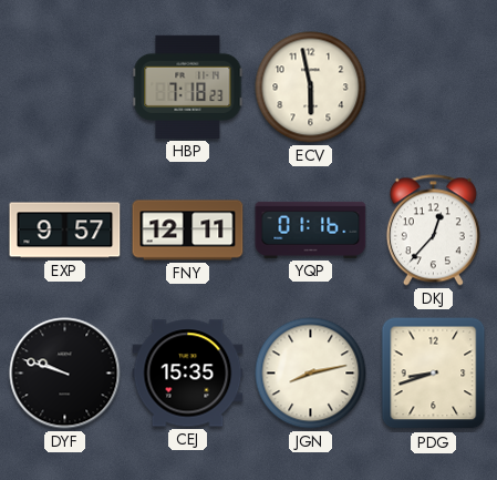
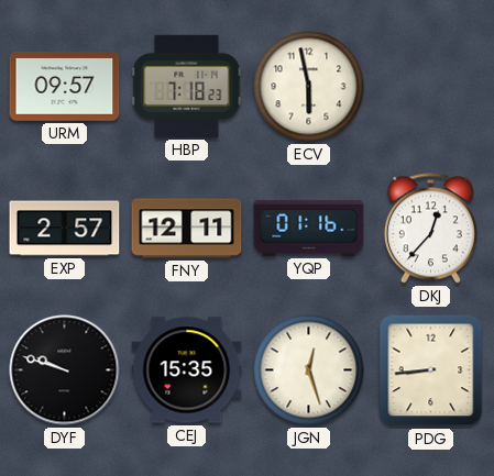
URM: none -> 09:57
EXP: 9:57 -> 2:57
JGN: 8:13 -> 12:27
PDG: 8:42 -> 8:44
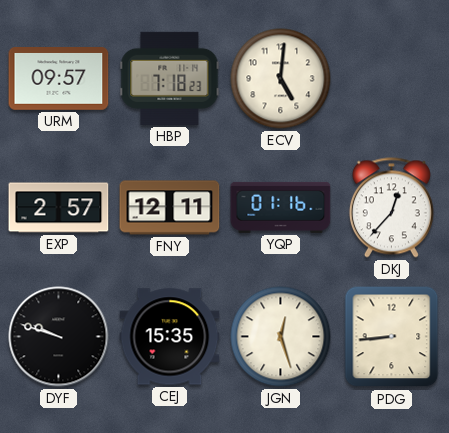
ECV: 5:58 -> 5:01
